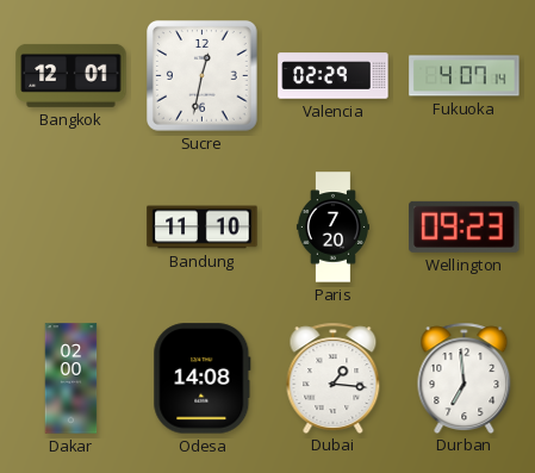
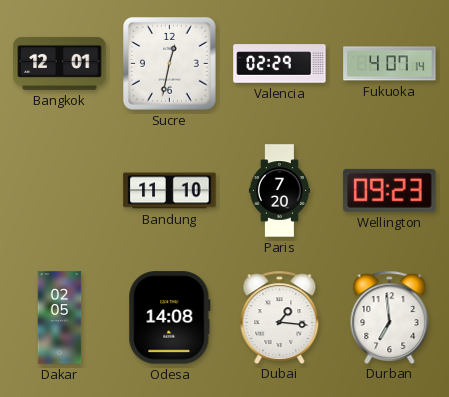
Dakar: 02:00 -> 02:05
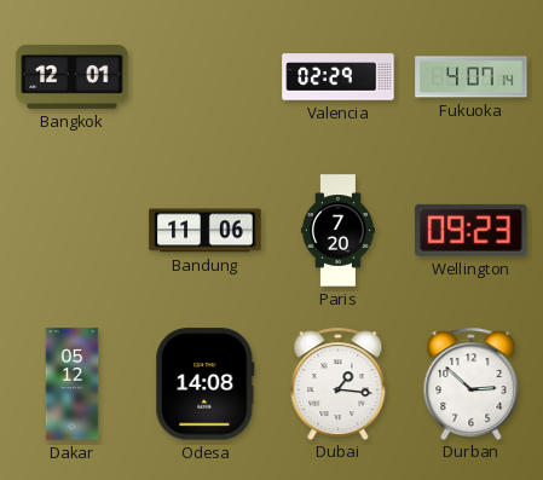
Sucre: 12:32 -> none
Bandung: 11:10 -> 11:06
Dakar: 02:05 -> 05:12
Durban: 6:59 -> 2:52
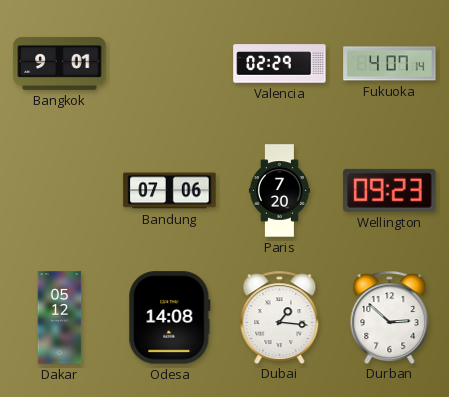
Bangkok: 12:01 -> 9:01
Bandung: 11:06 -> 07:06
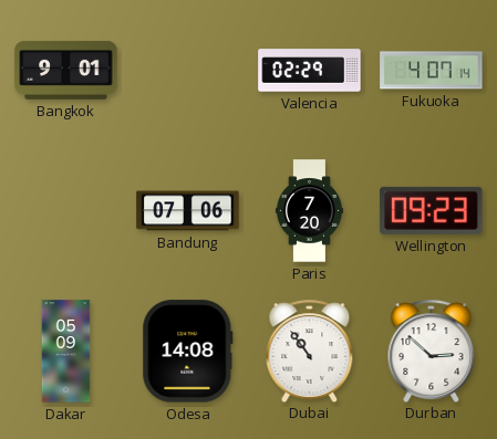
Dakar: 05:12 -> 05:09
Dubai: 1:16 -> 10:54
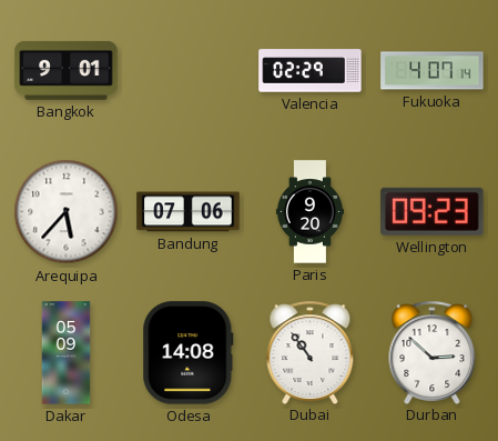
Arequipa: none -> 5:37
Paris: 7:20 -> 9:20
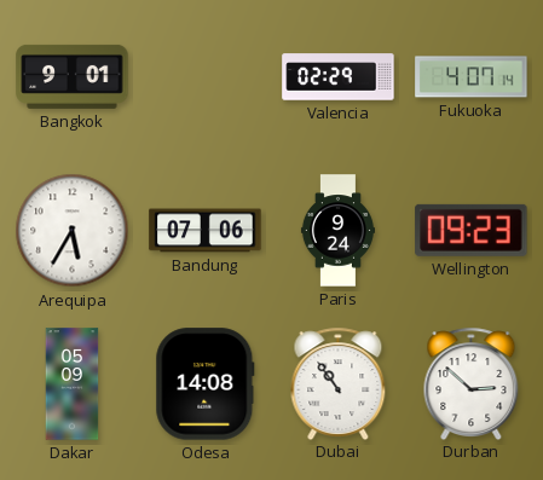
Arequipa: 5:37 -> 5:35
Paris: 9:20 -> 9:24
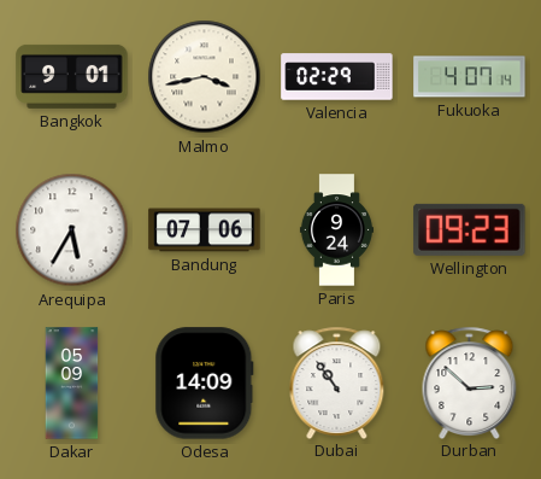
Malmo: none -> 3:43
Odesa: 14:08 -> 14:09
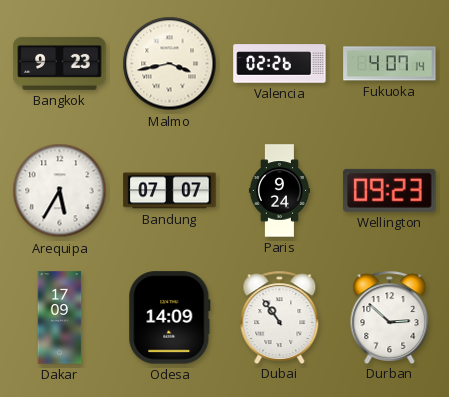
Bangkok: 9:01 -> 9:23
Valencia: 02:29 -> 02:26
Bandung: 07:06 -> 07:07
Dakar: 05:09 -> 17:09
